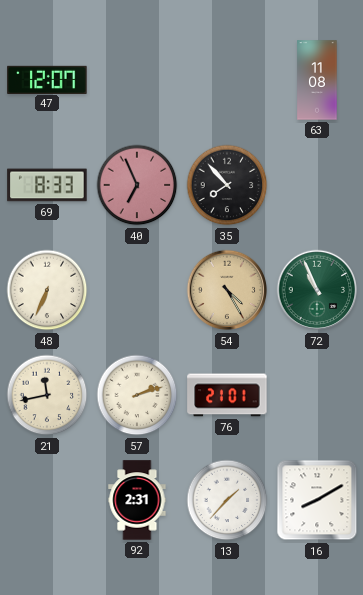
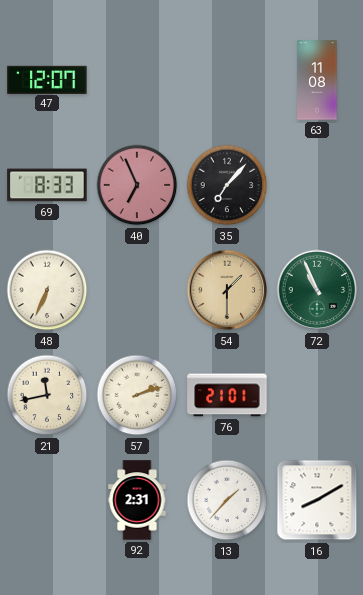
35: 7:53 -> 7:07
54: 4:25 -> 1:30
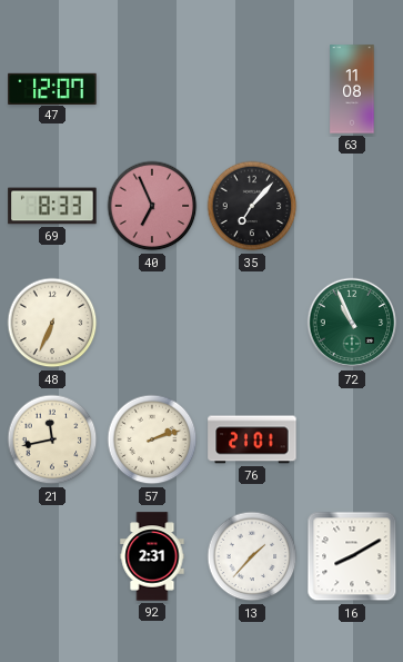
54: 1:30 -> none
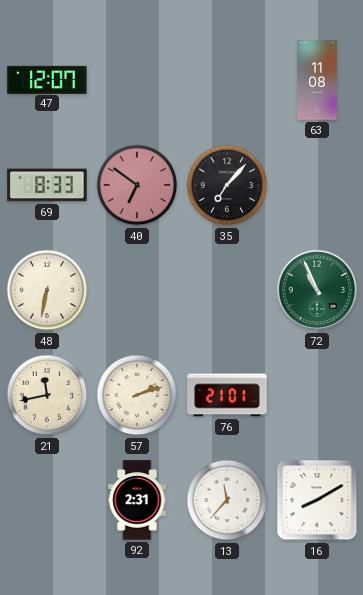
40: 6:56 -> 6:51
48: 6:34 -> 6:32
13: 1:37 -> 11:37
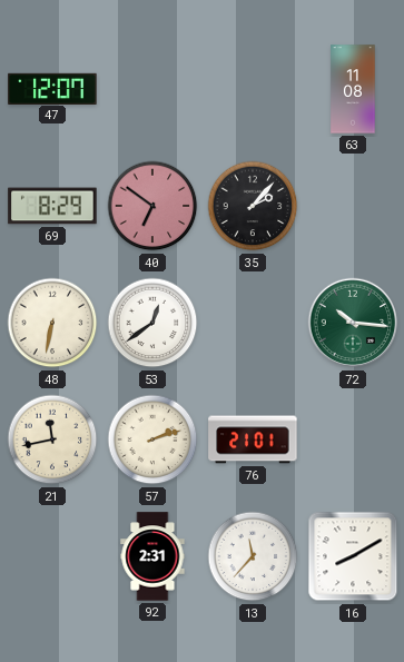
69: 8:33 -> 8:29
35: 7:07 -> 2:07
53: none -> 12:39
72: 10:56 -> 10:16
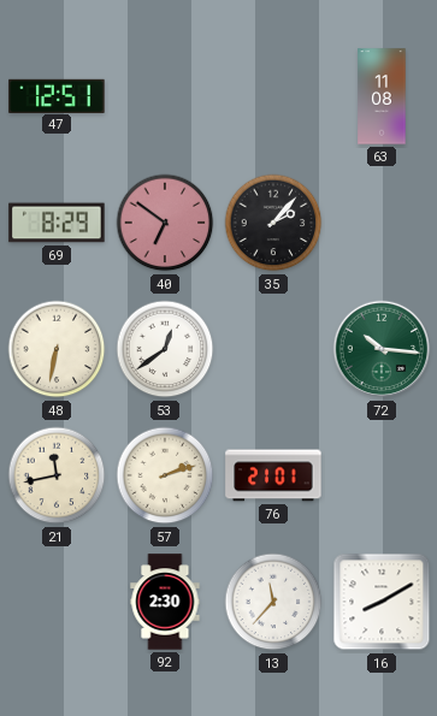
47: 12:07 -> 12:51
92: 2:31 -> 2:30
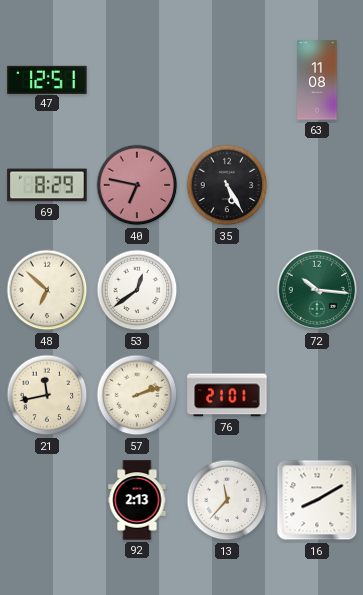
40: 6:51 -> 6:47
35: 2:07 -> 5:25
48: 6:32 -> 6:52
92: 2:30 -> 2:13
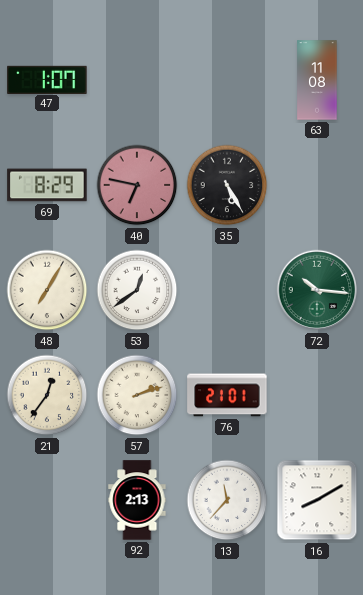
47: 12:51 -> 1:07
48: 6:52 -> 7:05
21: 11:43 -> 12:36
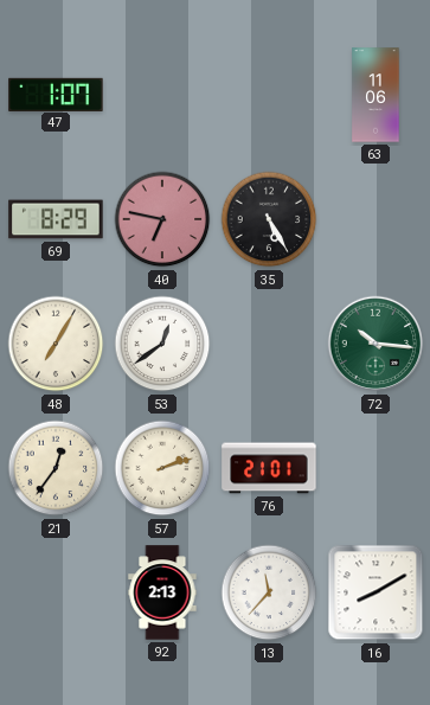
63: 11:08 -> 11:06
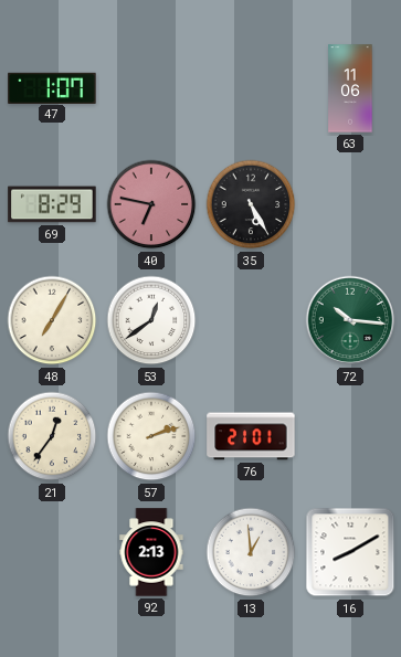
13: 11:37 -> 12:59
